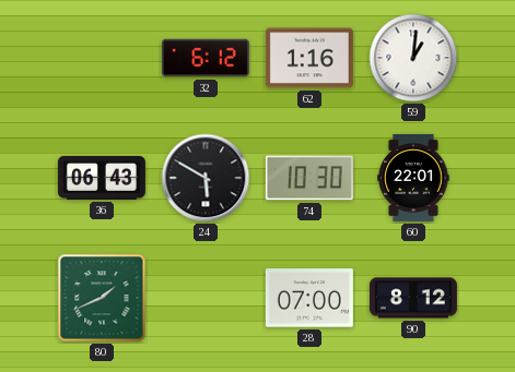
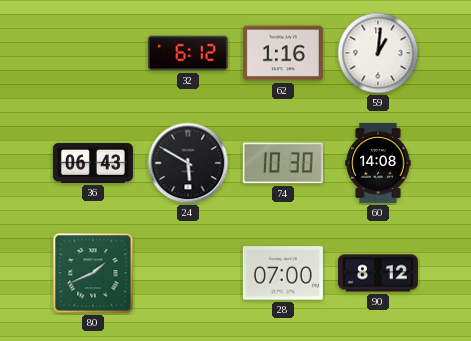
60: 22:01 -> 14:08
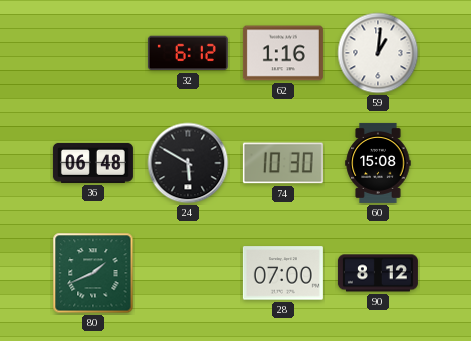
36: 06:43 -> 06:48
60: 14:08 -> 15:08
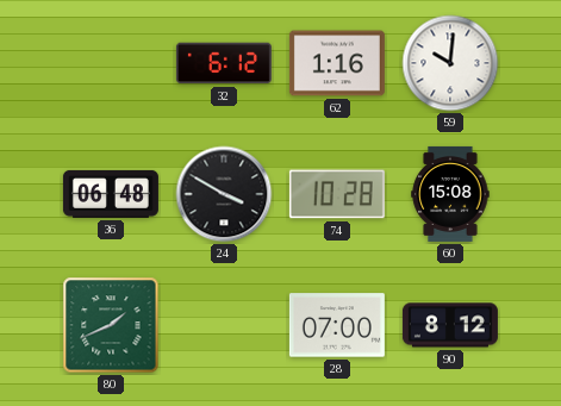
59: 1:01 -> 10:01
24: 5:50 -> 3:50
74: 10:30 -> 10:28
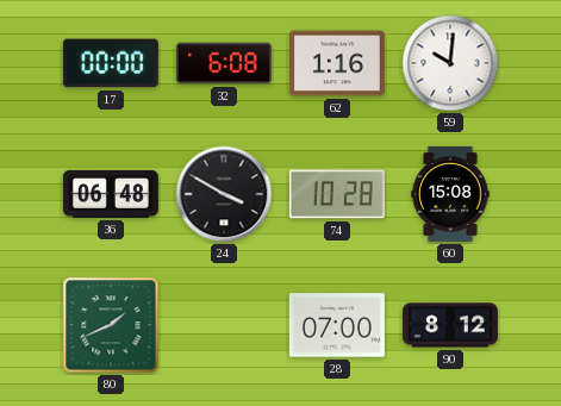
17: none -> 00:00
32: 6:12 -> 6:08
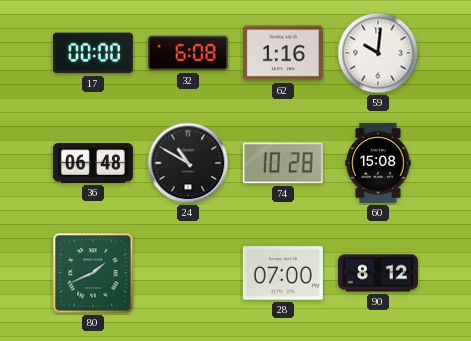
24: 3:50 -> 10:50
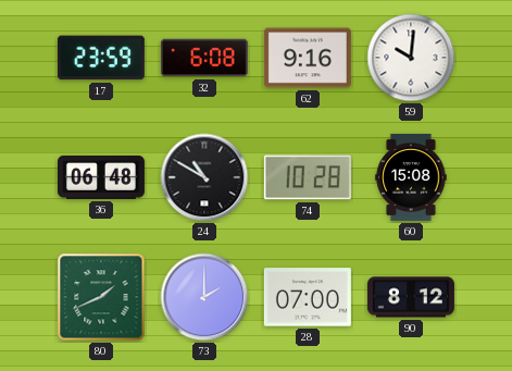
17: 00:00 -> 23:59
62: 1:16 -> 9:16
73: none -> 2:00
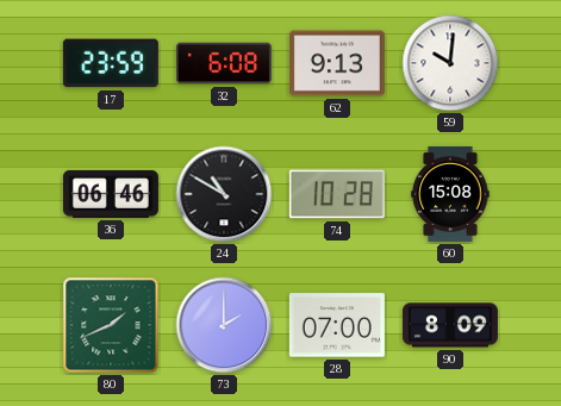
62: 9:16 -> 9:13
36: 06:48 -> 06:46
90: 8:12 -> 8:09
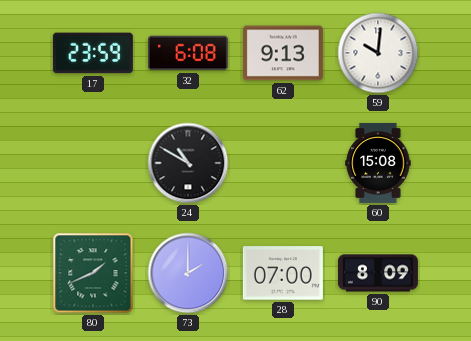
36: 06:46 -> none
74: 10:28 -> none
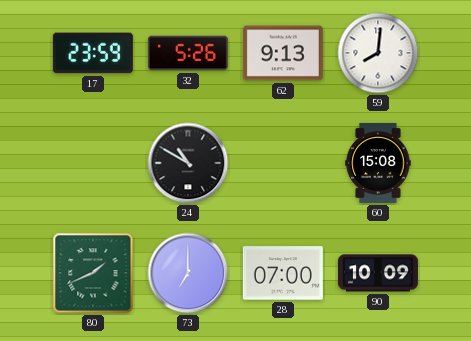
32: 6:08 -> 5:26
59: 10:01 -> 8:01
73: 2:00 -> 7:00
90: 8:09 -> 10:09
